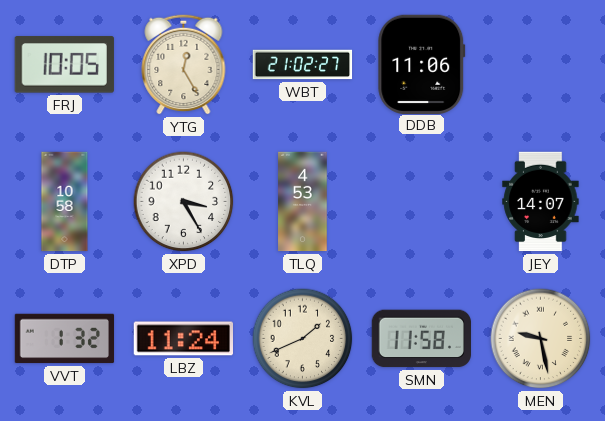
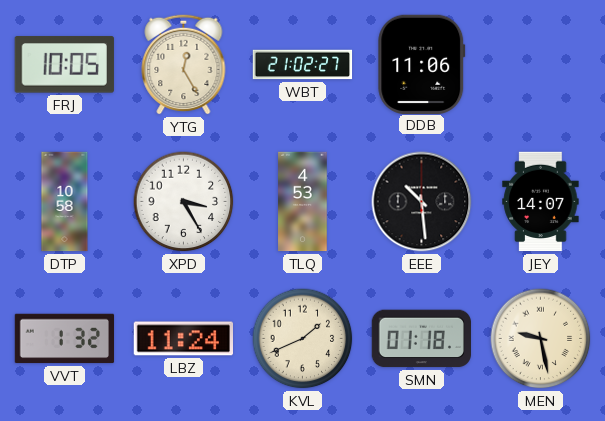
EEE: none -> 10:29
SMN: 11:58 -> 01:18
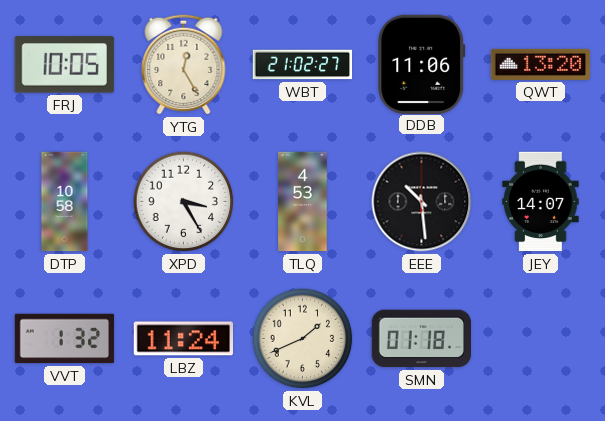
QWT: none -> 13:20
MEN: 9:28 -> none
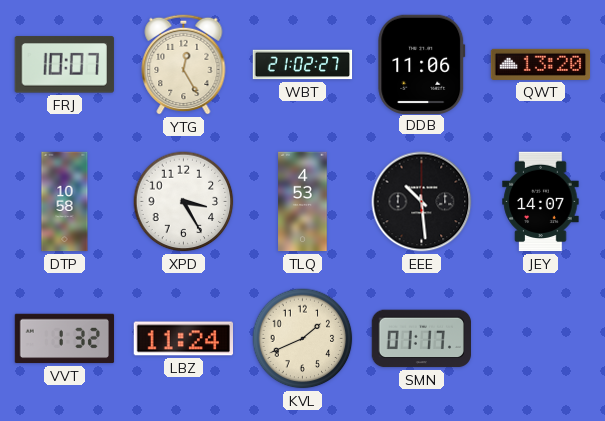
FRJ: 10:05 -> 10:07
SMN: 01:18 -> 01:17
